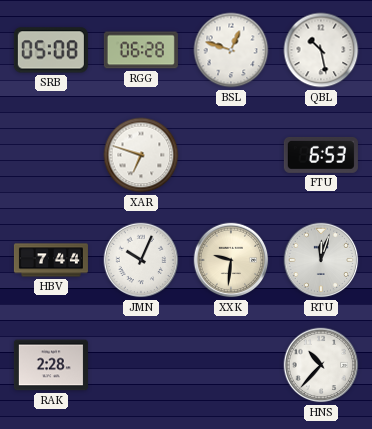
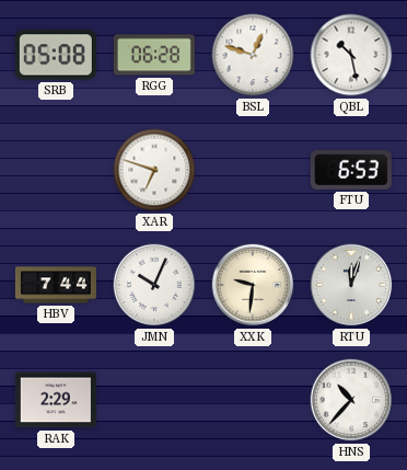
RAK: 2:28 -> 2:29
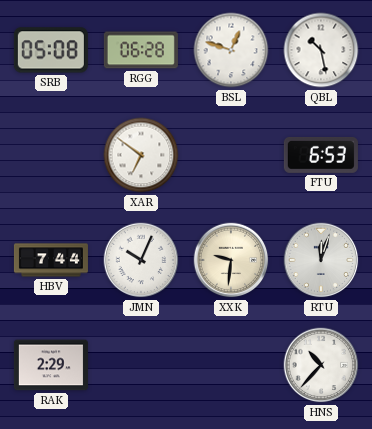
XAR: 6:48 -> 6:51
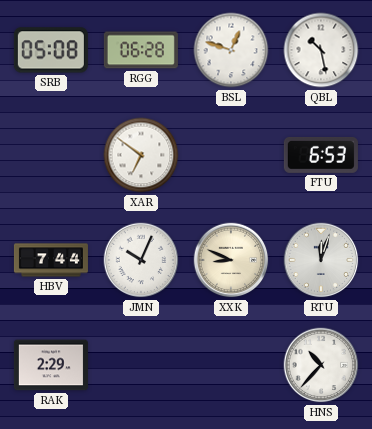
XXK: 9:31 -> 8:49
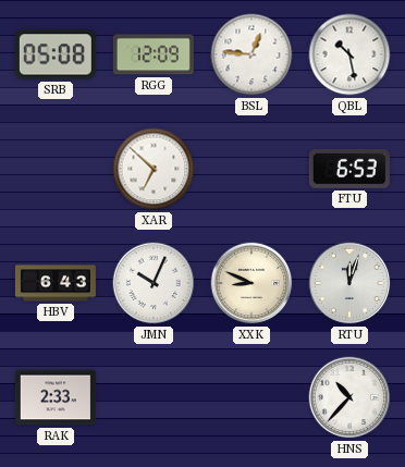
RGG: 06:28 -> 12:09
BSL: 12:48 -> 12:46
XAR: 6:51 -> 6:52
HBV: 7:44 -> 6:43
RAK: 2:29 -> 2:33
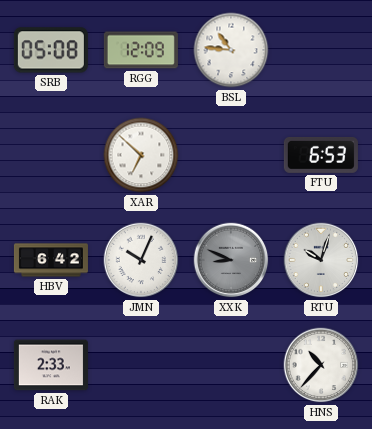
BSL: 12:46 -> 10:46
QBL: 10:28 -> none
HBV: 6:43 -> 6:42
XXK dial: cream -> grey
RTU: 12:03 -> 10:03
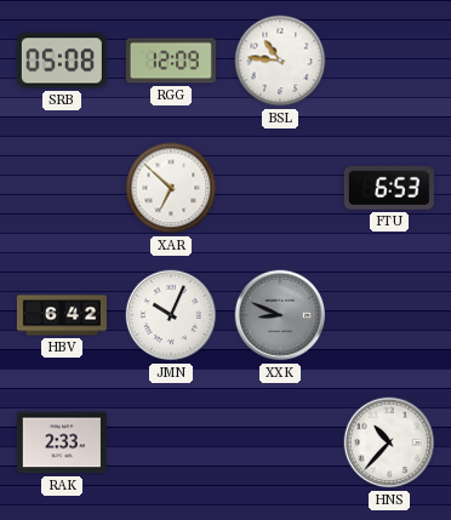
RTU: 10:03 -> none
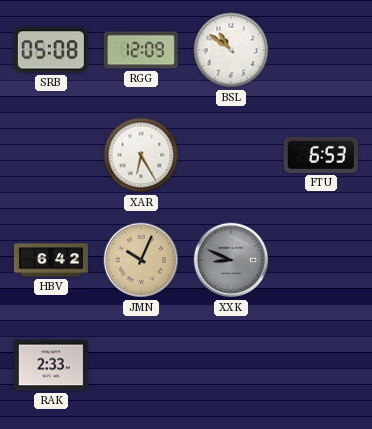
BSL: 10:46 -> 10:51
XAR: 6:52 -> 6:25
JMN dial: white -> champagne
HNS: 10:37 -> none
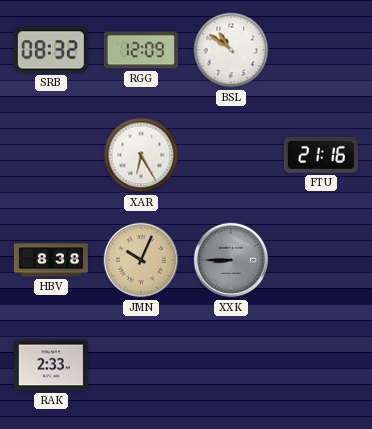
SRB: 05:08 -> 08:32
FTU: 6:53 -> 21:16
HBV: 6:42 -> 8:38
XXK: 8:49 -> 8:45
